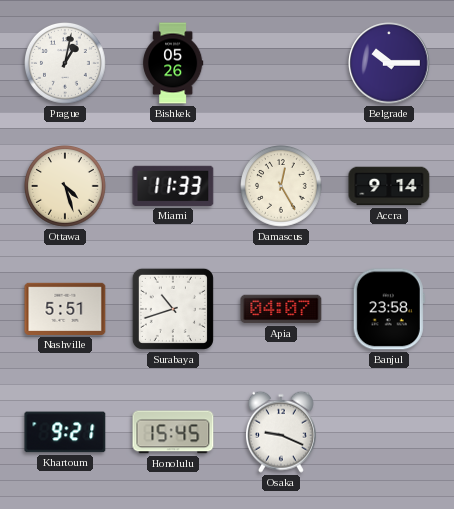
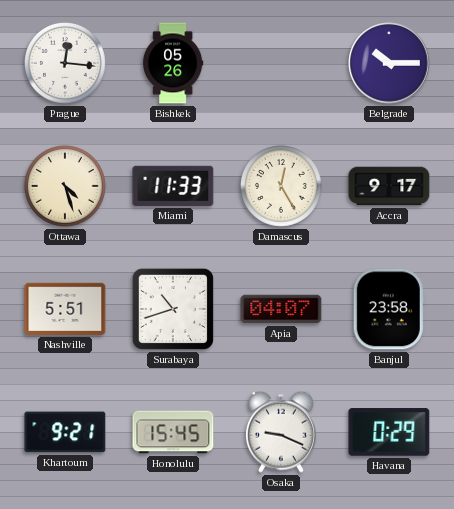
Prague: 1:02 -> 12:16
Accra: 9:14 -> 9:17
Havana: none -> 0:29
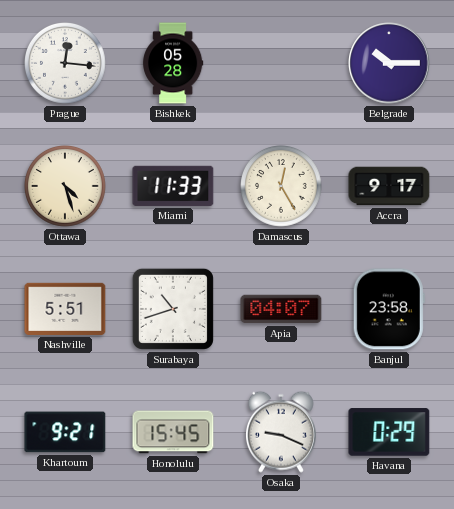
Bishkek: 05:26 -> 05:28
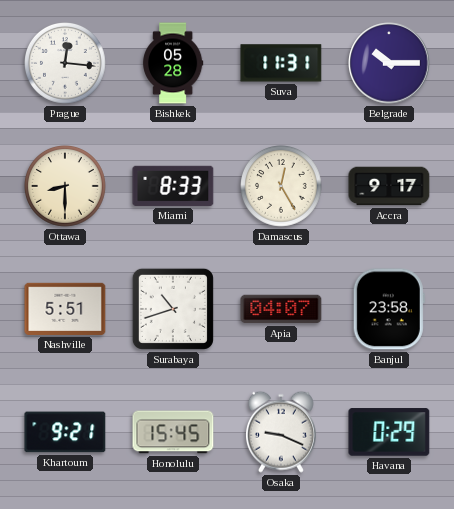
Suva: none -> 11:31
Ottawa: 4:27 -> 8:30
Miami: 11:33 -> 8:33
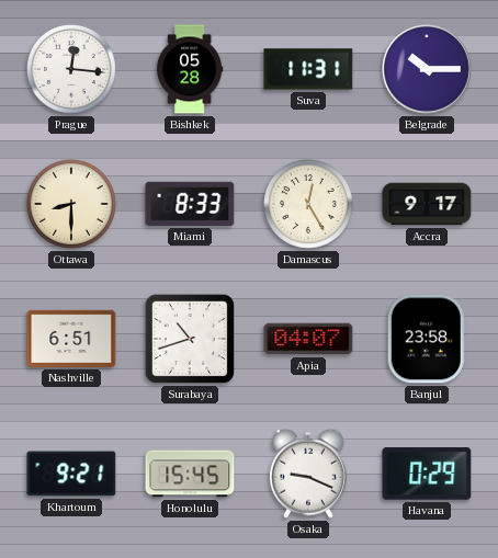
Nashville: 5:51 -> 6:51
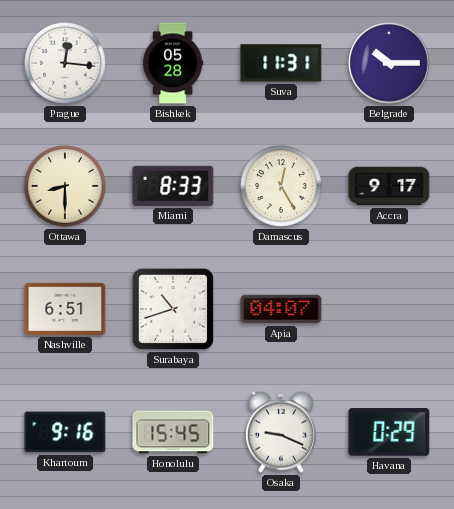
Banjul: 23:58 -> none
Khartoum: 9:21 -> 9:16
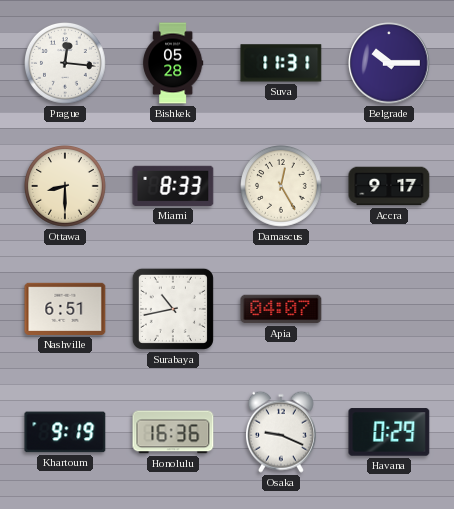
Surabaya: 10:42 -> 10:43
Khartoum: 9:16 -> 9:19
Honolulu: 15:45 -> 16:36
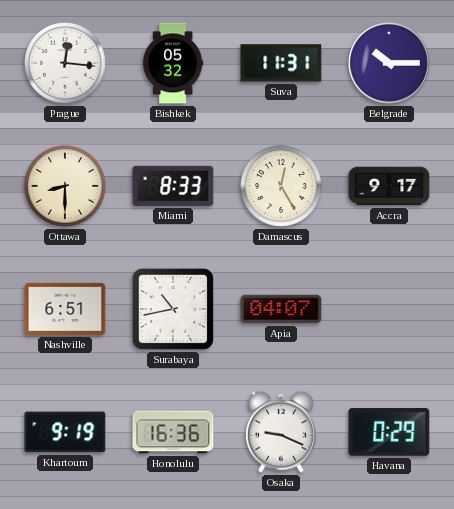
Bishkek: 05:28 -> 05:32
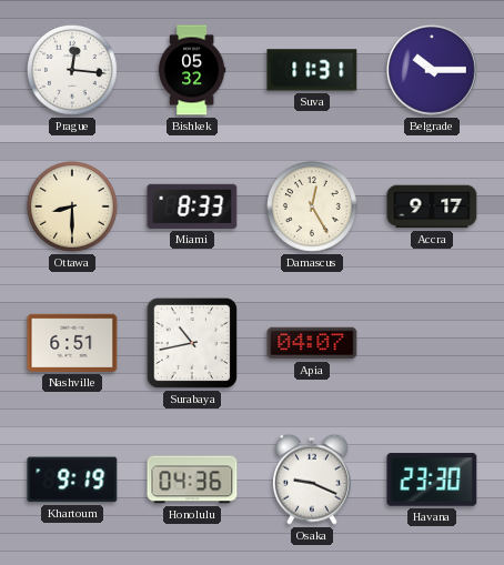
Honolulu: 16:36 -> 04:36
Havana: 0:29 -> 23:30
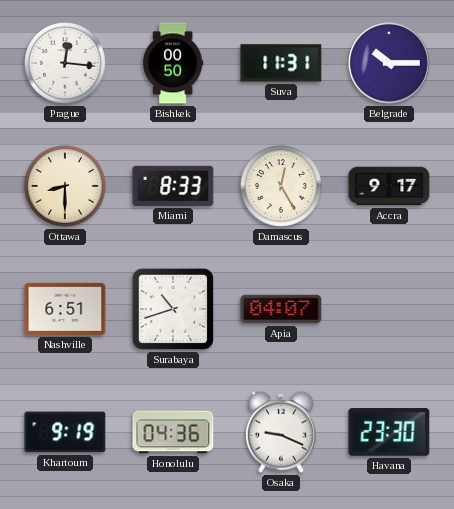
Bishkek: 05:32 -> 00:50
Surabaya: 10:43 -> 10:42
